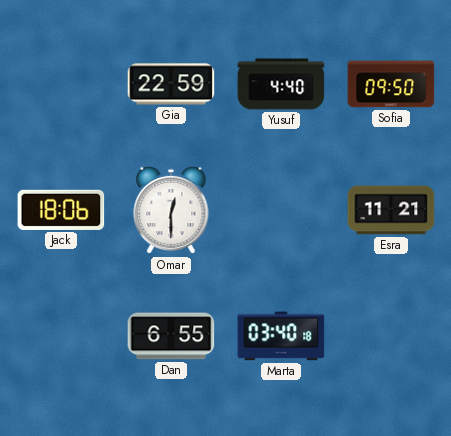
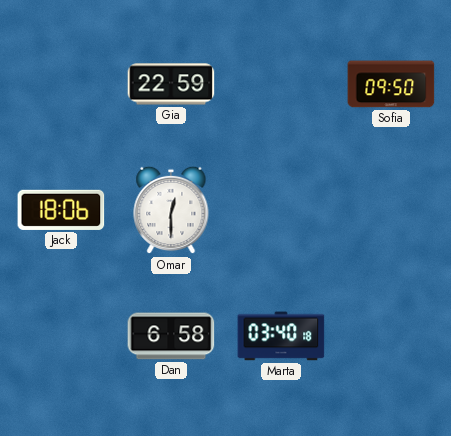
Yusuf: 4:40 -> none
Esra: 11:21 -> none
Dan: 6:55 -> 6:58
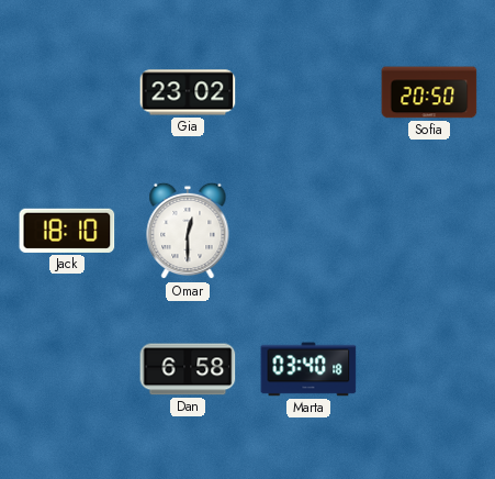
Gia: 22:59 -> 23:02
Sofia: 09:50 -> 20:50
Jack: 18:06 -> 18:10
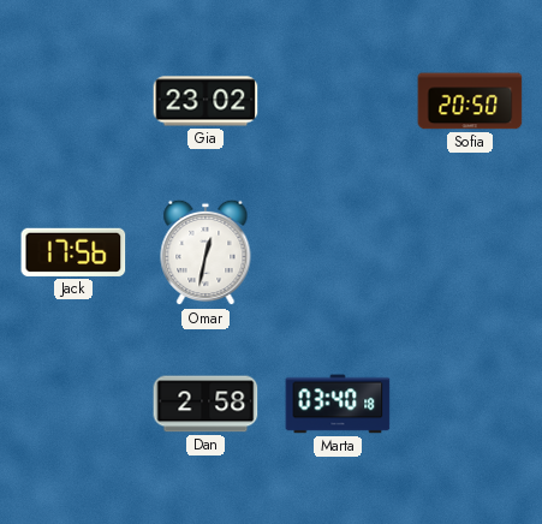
Jack: 18:10 -> 17:56
Omar: 12:30 -> 12:32
Dan: 6:58 -> 2:58
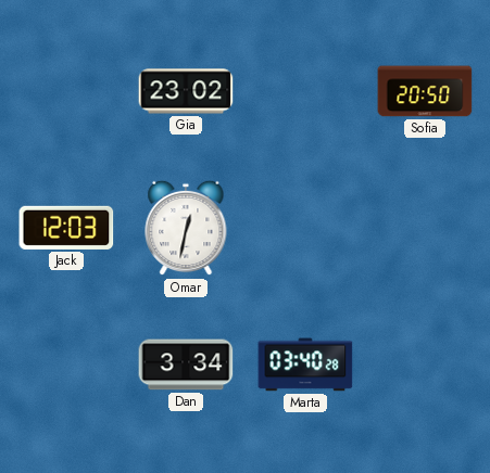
Jack: 17:56 -> 12:03
Dan: 2:58 -> 3:34
Marta: 03:40:18 -> 03:40:28
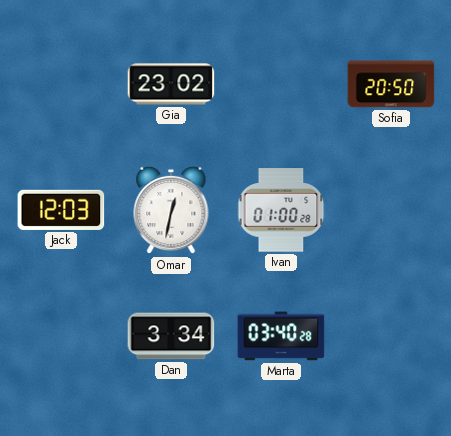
Ivan: none -> 01:00
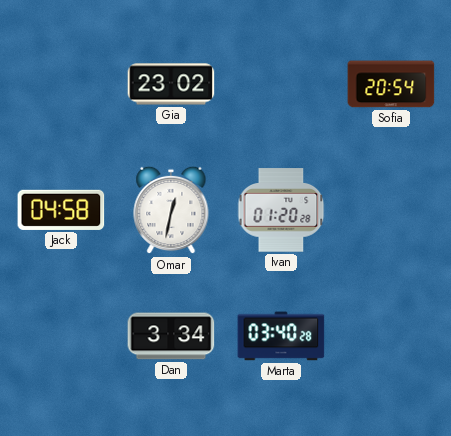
Sofia: 20:50 -> 20:54
Jack: 12:03 -> 04:58
Ivan: 01:00 -> 01:20
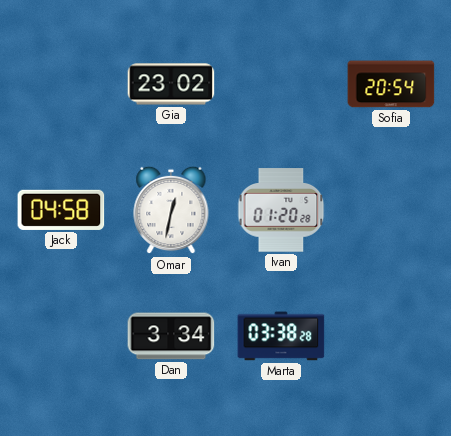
Marta: 03:40 -> 03:38
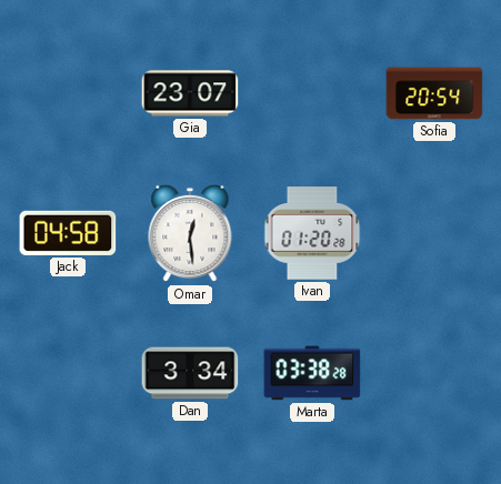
Gia: 23:02 -> 23:07
Omar: 12:32 -> 12:29
